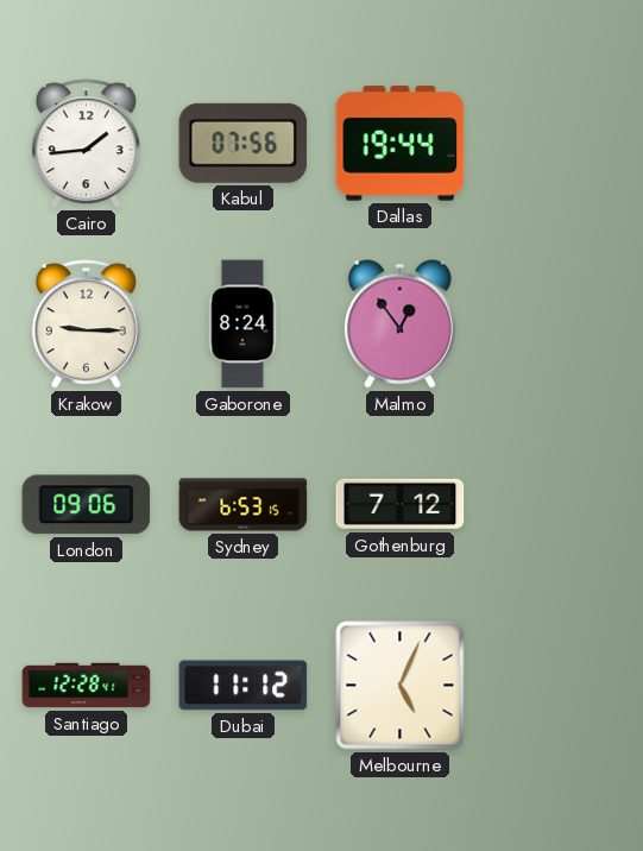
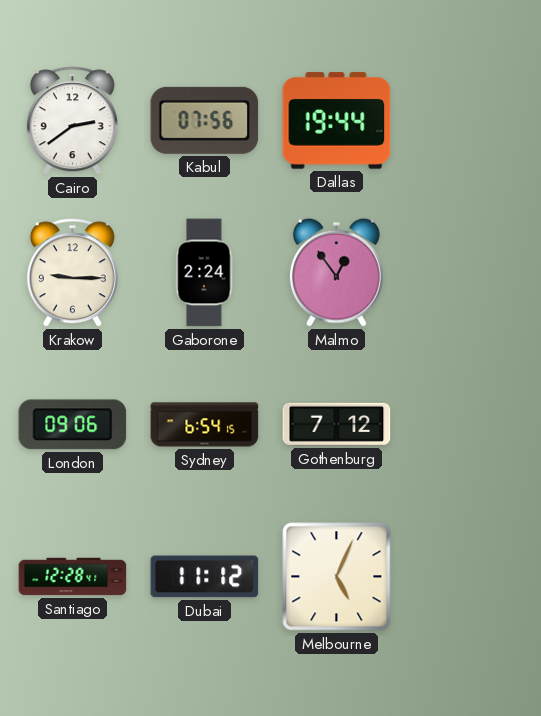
Cairo: 1:44 -> 2:39
Gaborone: 8:24 -> 2:24
Sydney: 6:53 -> 6:54
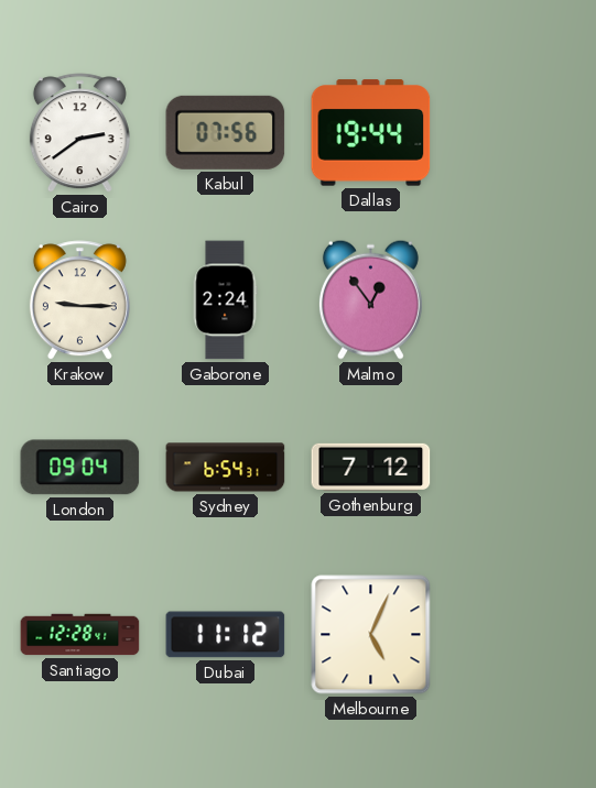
London: 09:06 -> 09:04
Sydney: 6:54:15 -> 6:54:31
